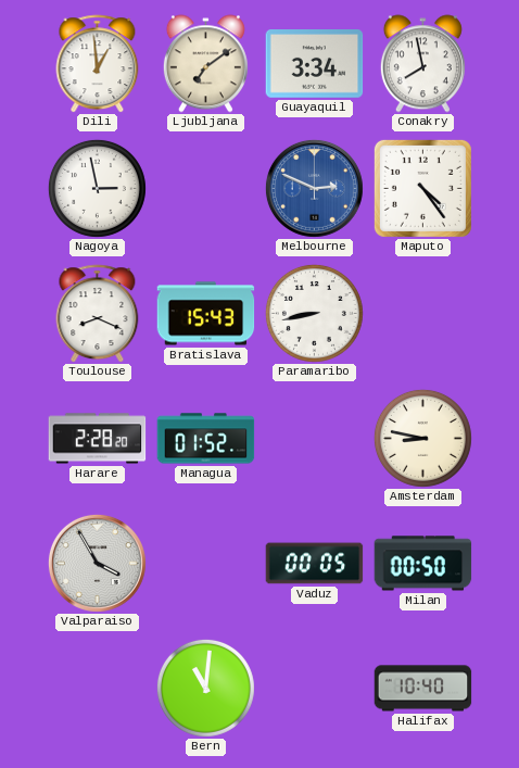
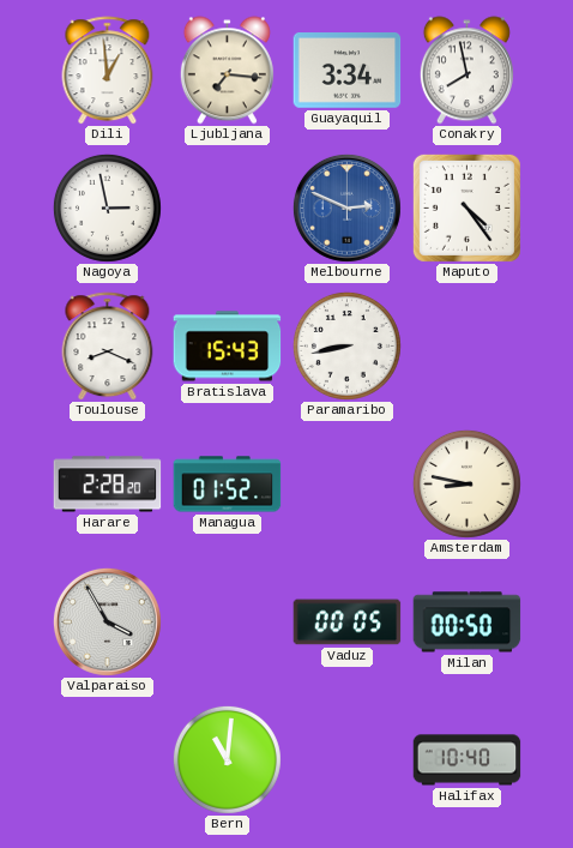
Ljubljana: 7:09 -> 7:16
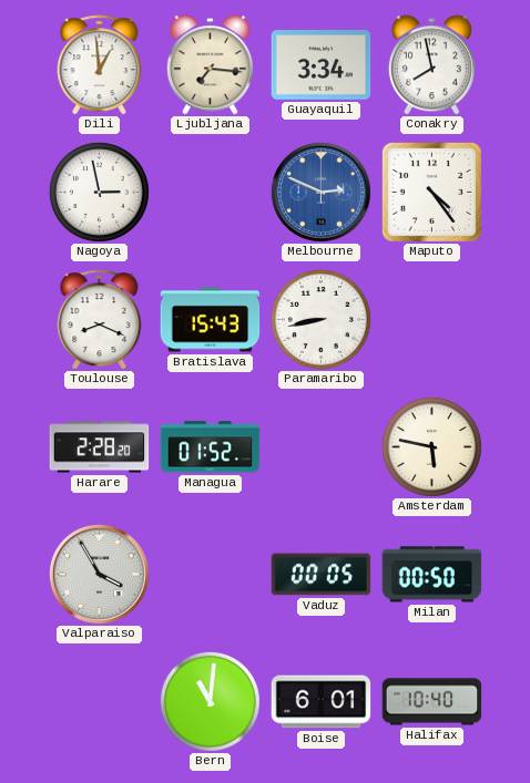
Amsterdam: 8:47 -> 5:47
Boise: none -> 6:01
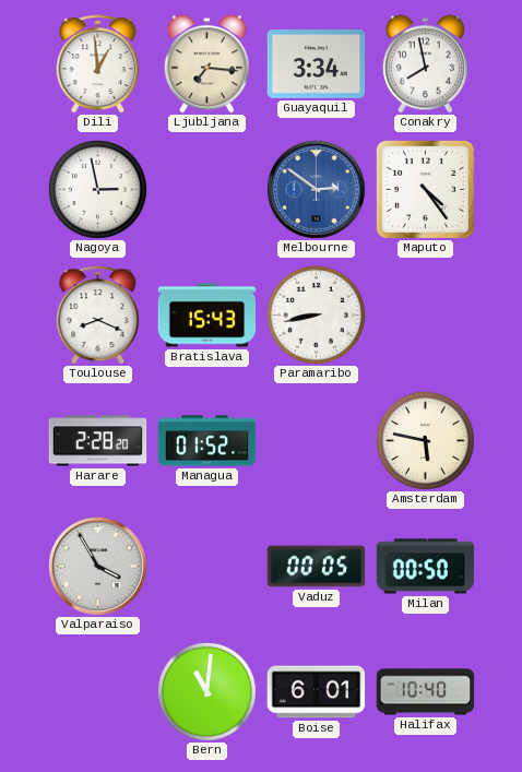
Melbourne: 2:49 -> 2:51
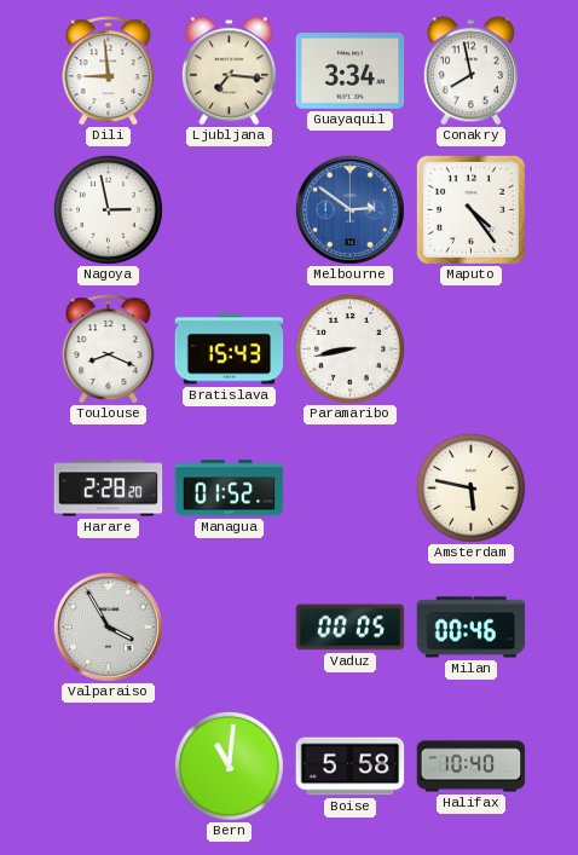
Dili: 12:59 -> 8:59
Milan: 00:50 -> 00:46
Boise: 6:01 -> 5:58
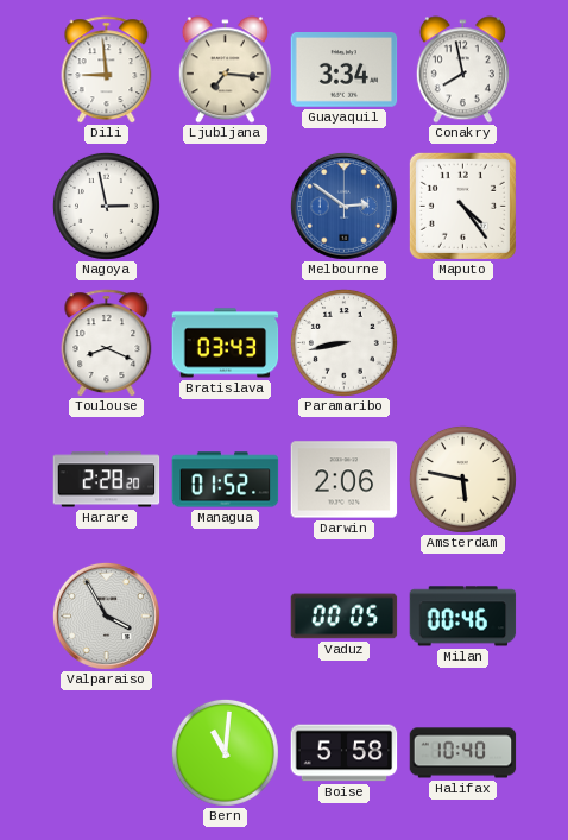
Bratislava: 15:43 -> 03:43
Darwin: none -> 2:06
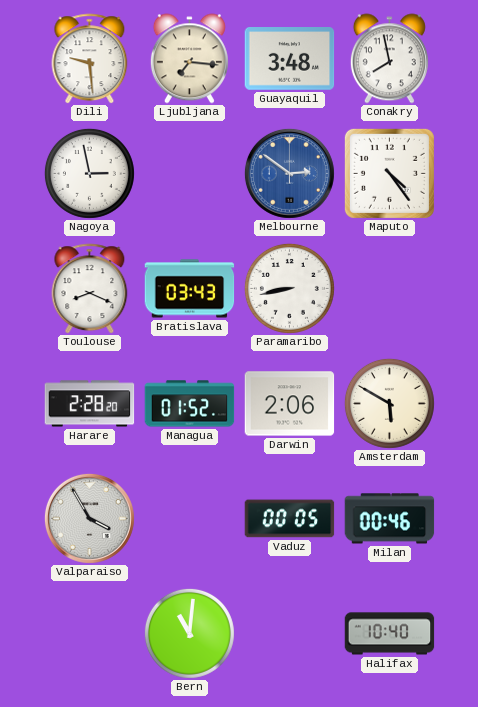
Dili: 8:59 -> 9:29
Guayaquil: 3:34 -> 3:48
Amsterdam: 5:47 -> 5:50
Boise: 5:58 -> none
